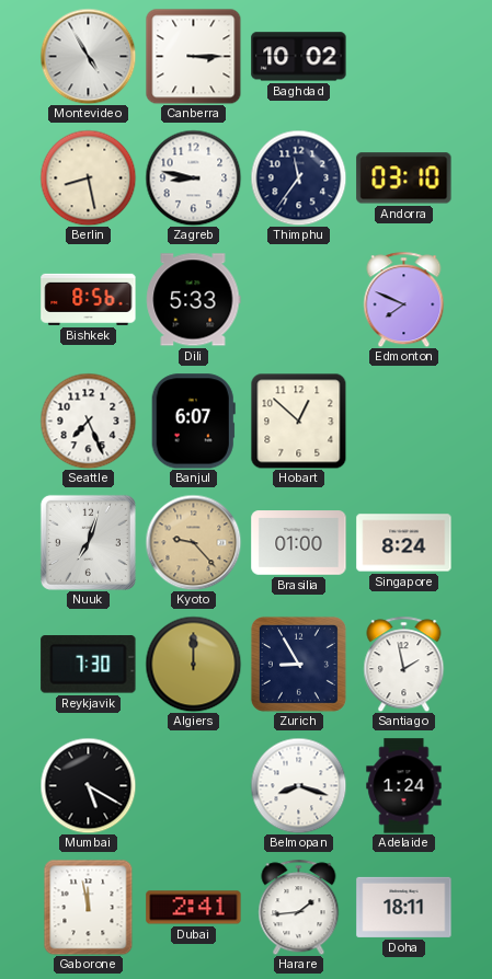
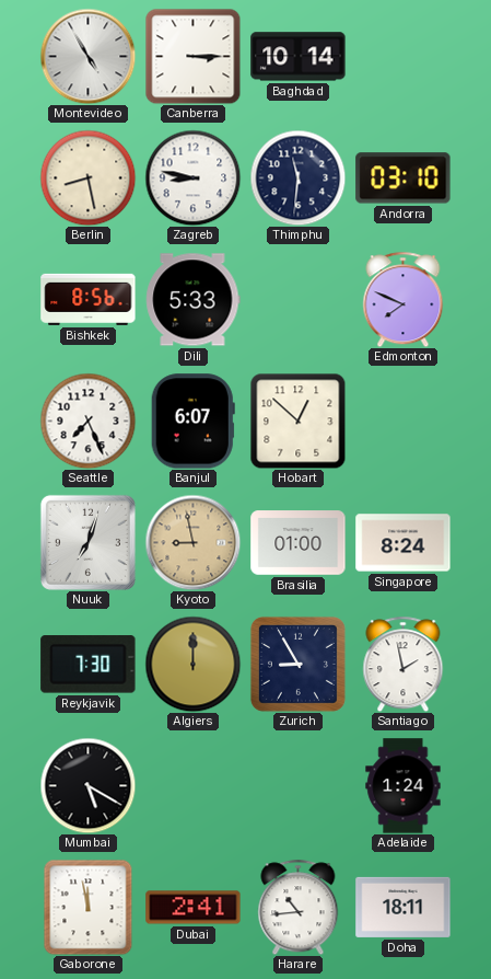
Baghdad: 10:02 -> 10:14
Thimphu: 11:36 -> 11:31
Kyoto: 9:23 -> 8:58
Belmopan: 8:18 -> none
Harare: 1:44 -> 10:44
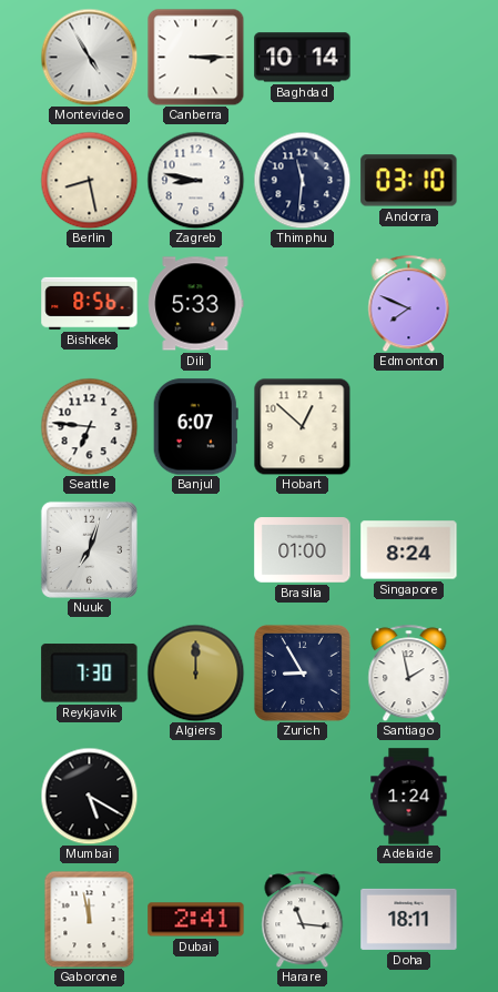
Seattle: 7:26 -> 6:46
Kyoto: 8:58 -> none
Harare: 10:44 -> 11:16
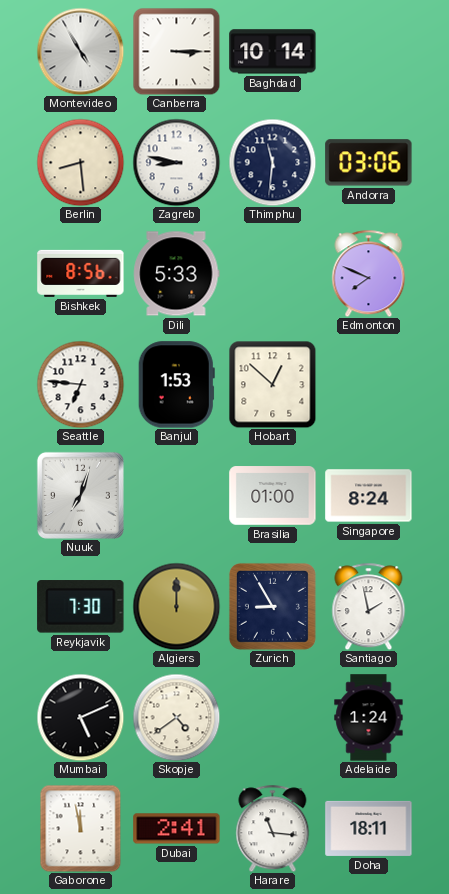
Berlin: 8:28 -> 8:29
Andorra: 03:10 -> 03:06
Banjul: 6:07 -> 1:53
Mumbai: 5:20 -> 5:11
Skopje: none -> 4:39
